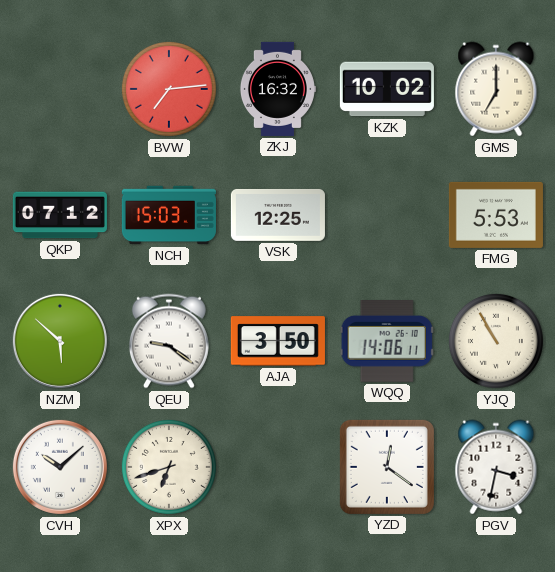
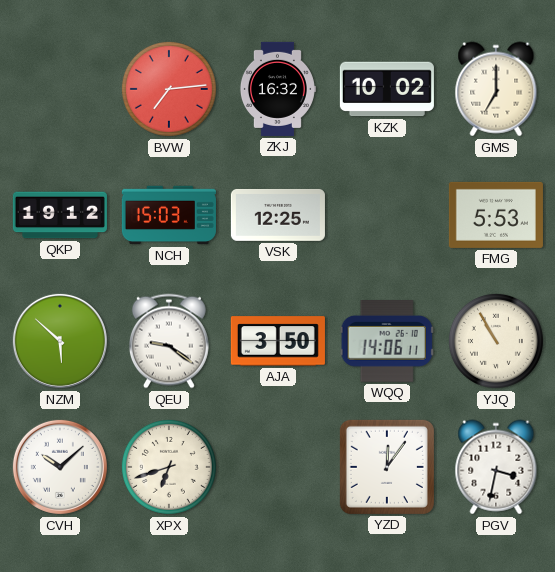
QKP: 07:12 -> 19:12
YZD: 12:21 -> 12:06
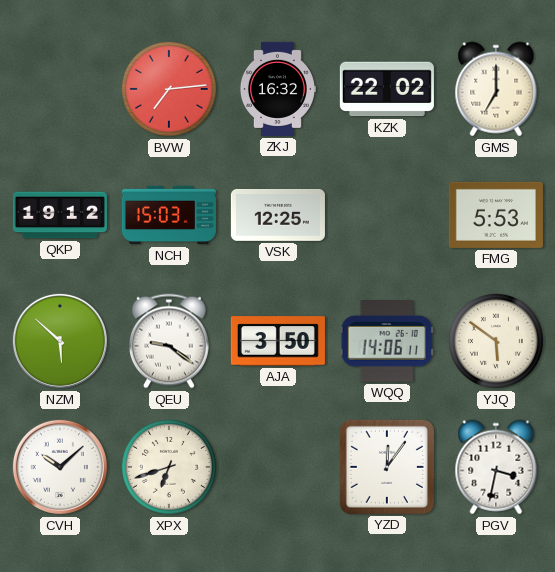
KZK: 10:02 -> 22:02
YJQ: 10:55 -> 5:51
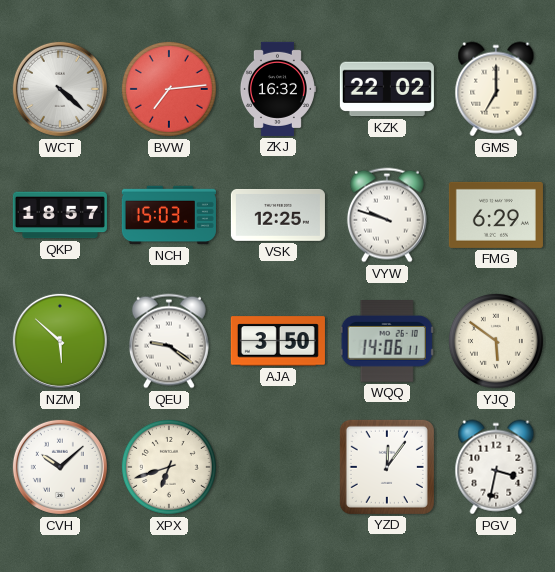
WCT: none -> 4:22
QKP: 19:12 -> 18:57
VYW: none -> 9:48
FMG: 5:53 -> 6:29
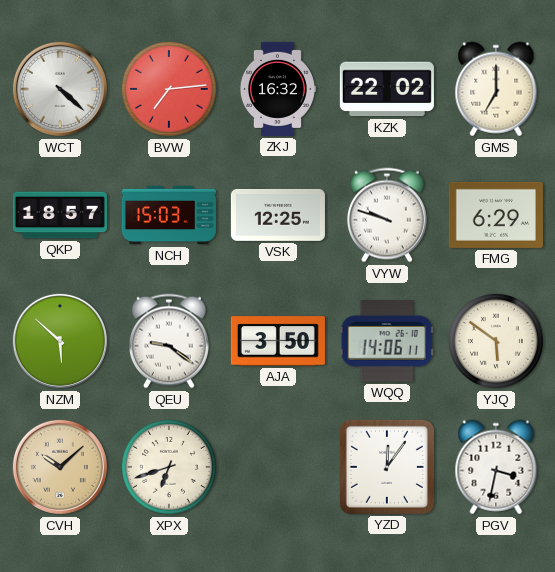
CVH dial: white -> champagne
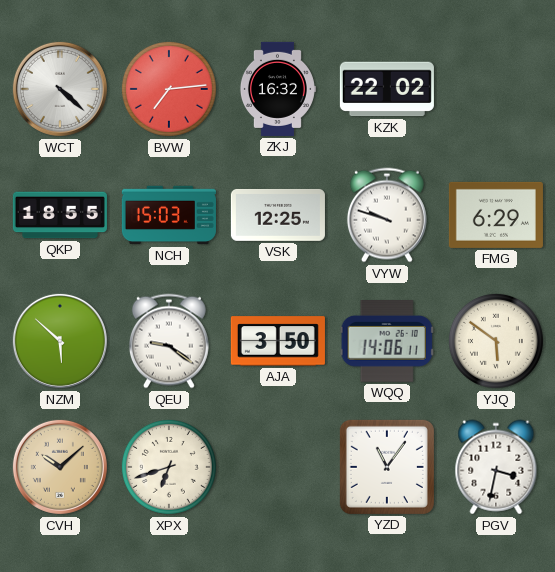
GMS: 7:00 -> none
QKP: 18:57 -> 18:55
YZD: 12:06 -> 11:06
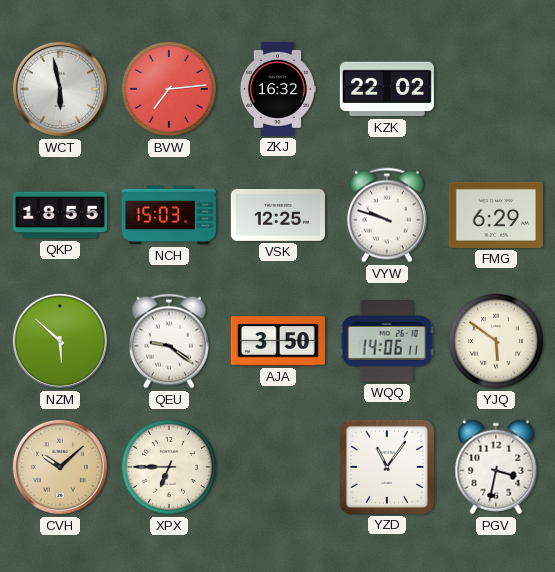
WCT: 4:22 -> 5:58
XPX: 6:42 -> 6:45
